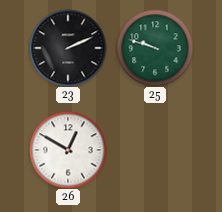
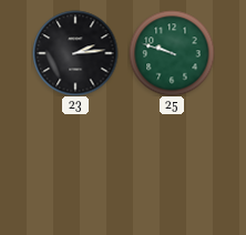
23: 2:11 -> 2:14
26: 12:50 -> none
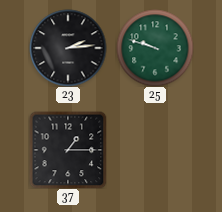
37: none -> 1:15
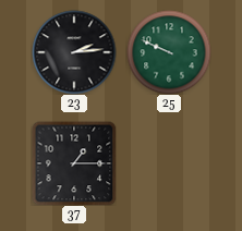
25: 9:48 -> 9:49
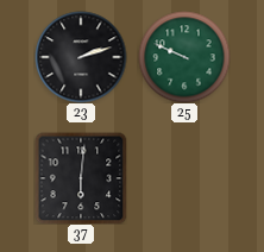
23: 2:14 -> 2:12
37: 1:15 -> 6:01
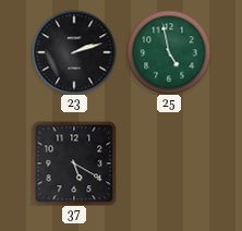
25: 9:49 -> 4:58
37: 6:01 -> 5:20
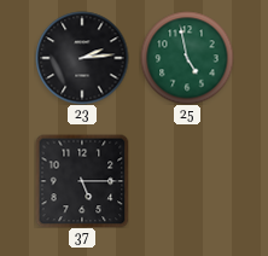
23: 2:12 -> 2:14
37: 5:20 -> 5:15
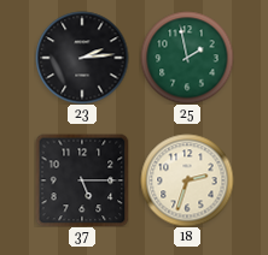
25: 4:58 -> 1:58
18: none -> 2:33
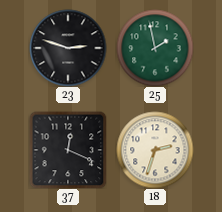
23: 2:14 -> 2:48
37: 5:15 -> 12:19
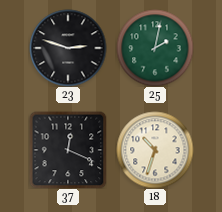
25: 1:58 -> 2:02
18: 2:33 -> 10:33
